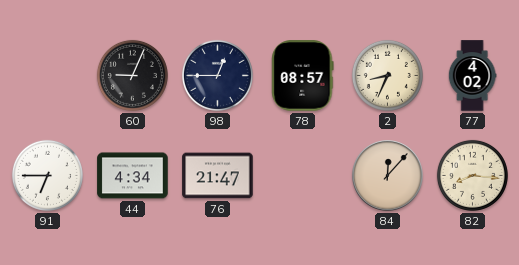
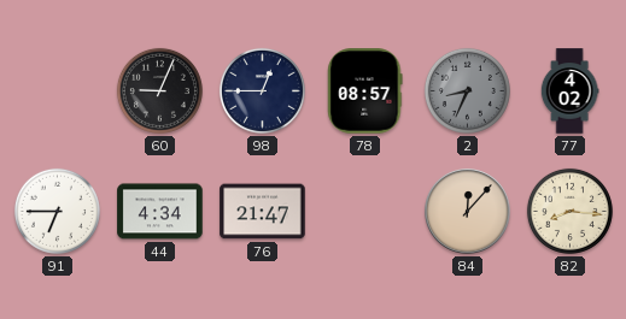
2 dial: cream -> grey
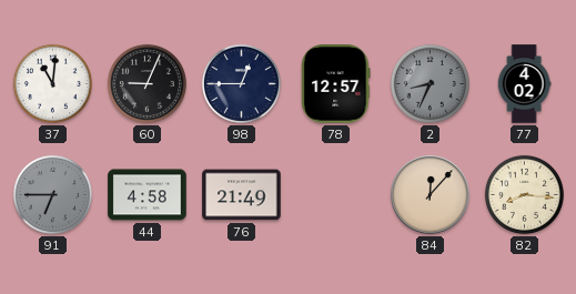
37: none -> 11:01
78: 08:57 -> 12:57
91 dial: white -> grey
44: 4:34 -> 4:58
76: 21:47 -> 21:49
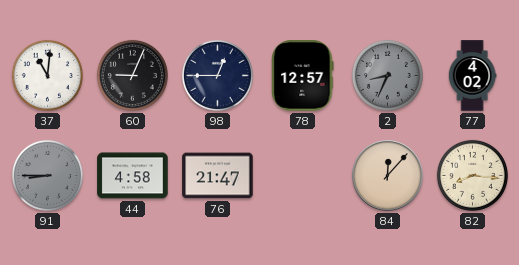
91: 6:45 -> 8:45
76: 21:49 -> 21:47
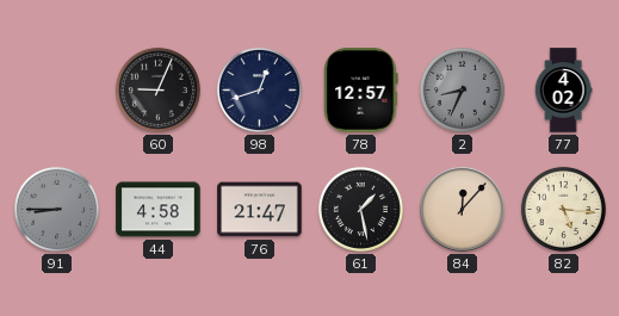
37: 11:01 -> none
98: 12:45 -> 12:42
61: none -> 1:28
82: 8:16 -> 5:16
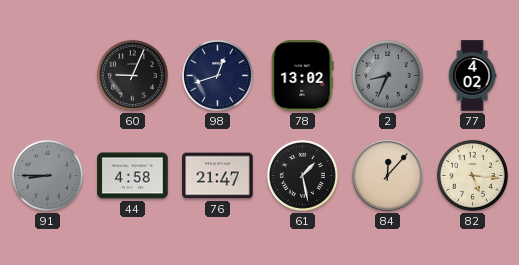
78: 12:57 -> 13:02
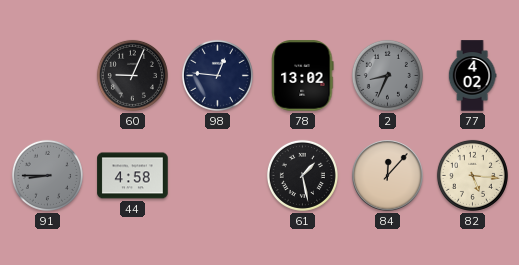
98: 12:42 -> 12:46
76: 21:47 -> none
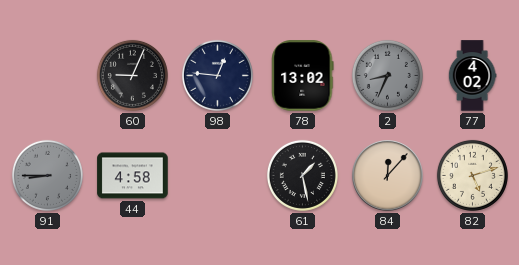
82: 5:16 -> 5:12
